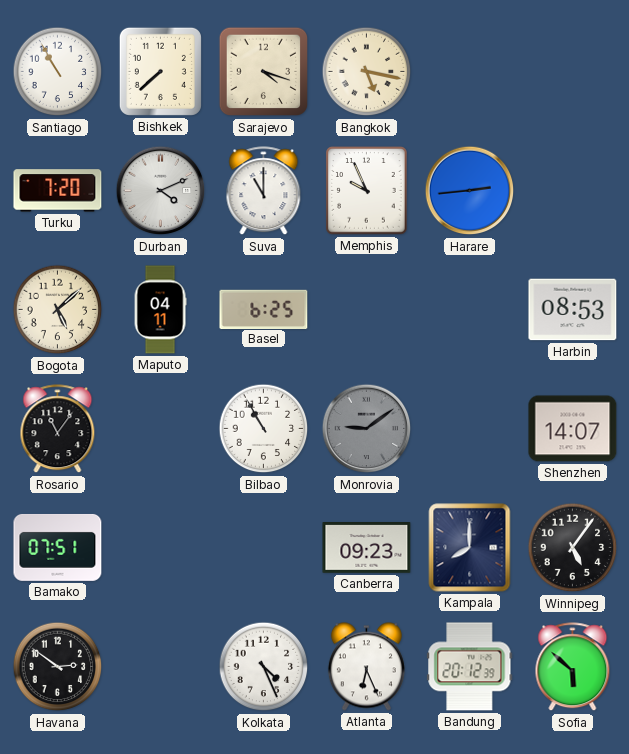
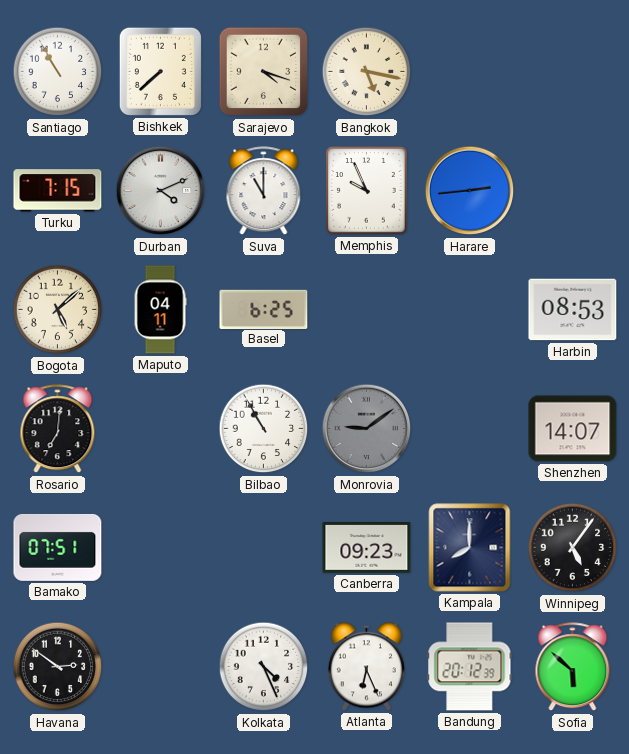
Turku: 7:20 -> 7:15
Rosario: 11:06 -> 7:01
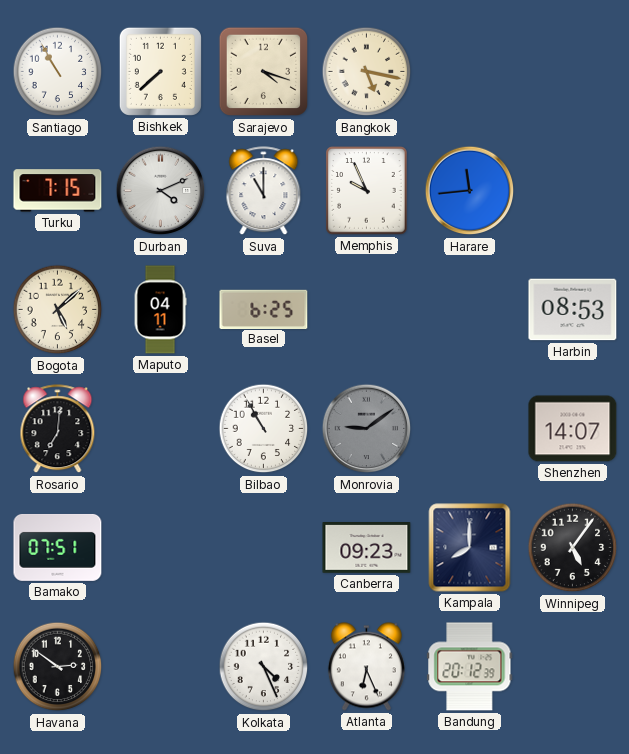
Harare: 2:44 -> 11:44
Sofia: 5:52 -> none
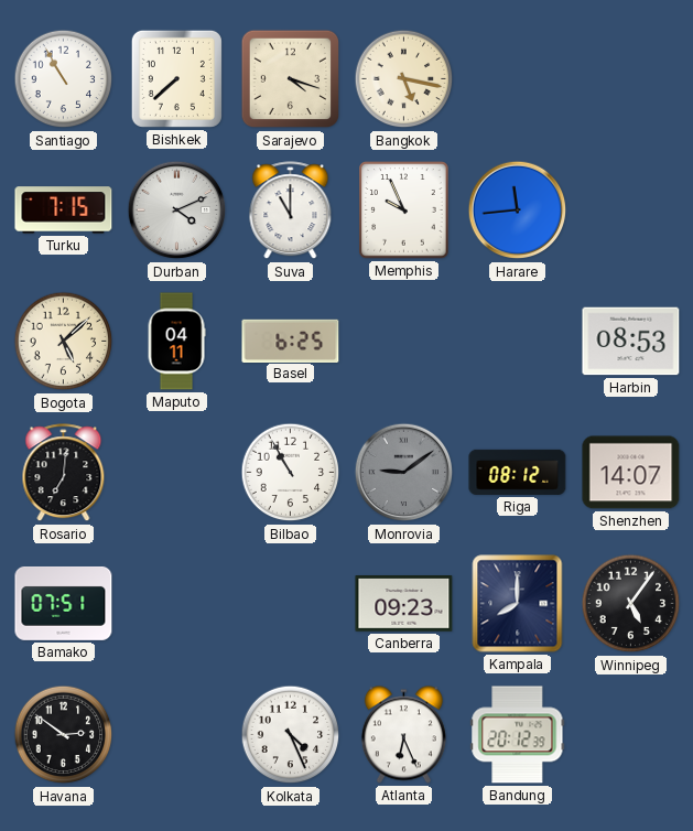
Riga: none -> 08:12
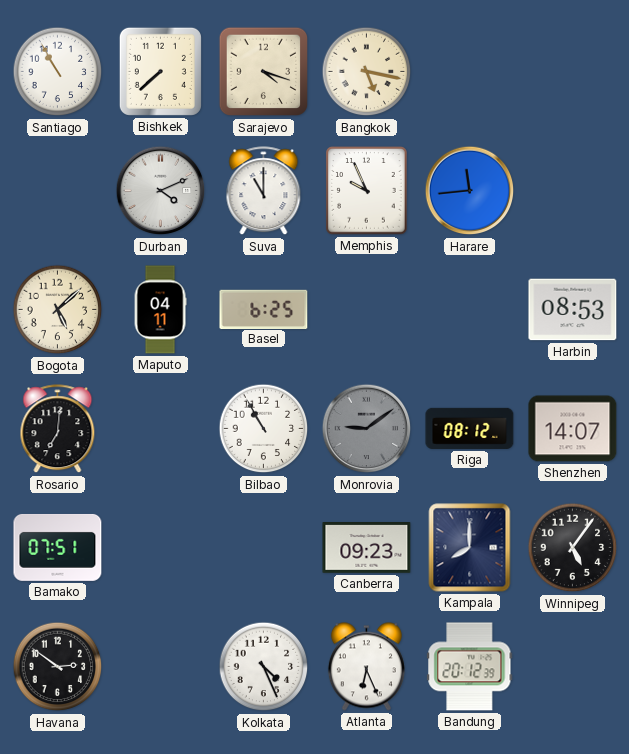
Turku: 7:15 -> none
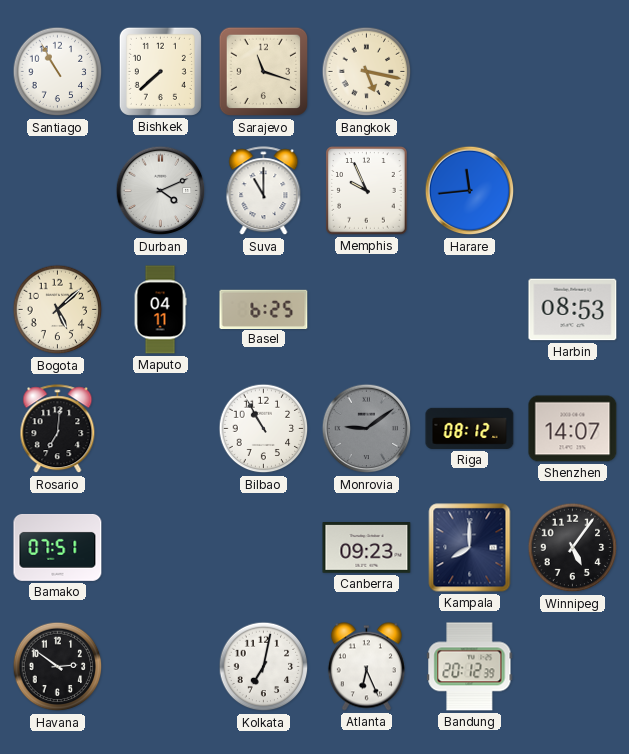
Sarajevo: 4:18 -> 11:18
Kolkata: 4:26 -> 7:02
